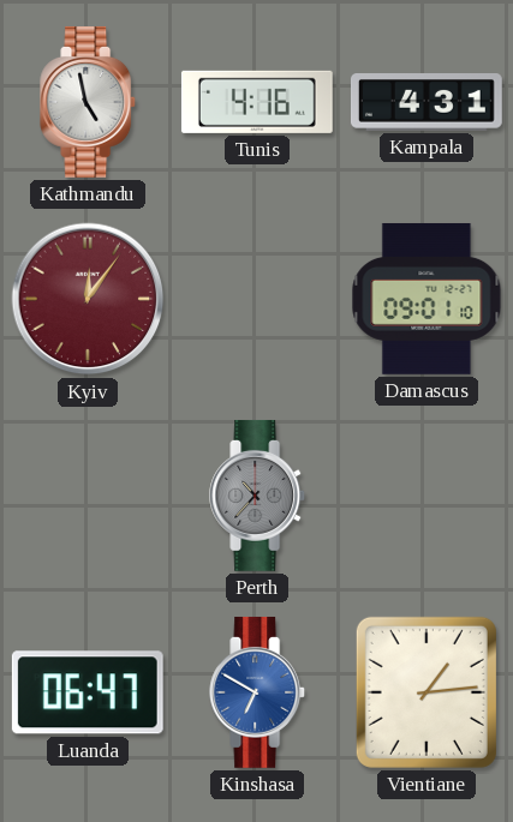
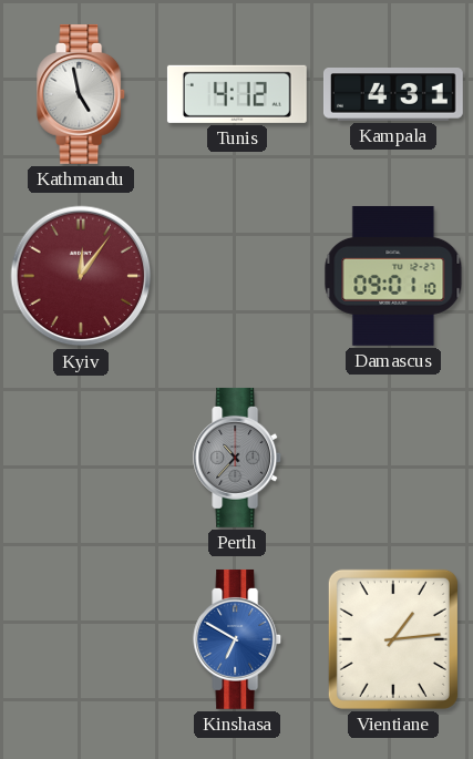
Tunis: 4:16 -> 4:12
Luanda: 06:47 -> none
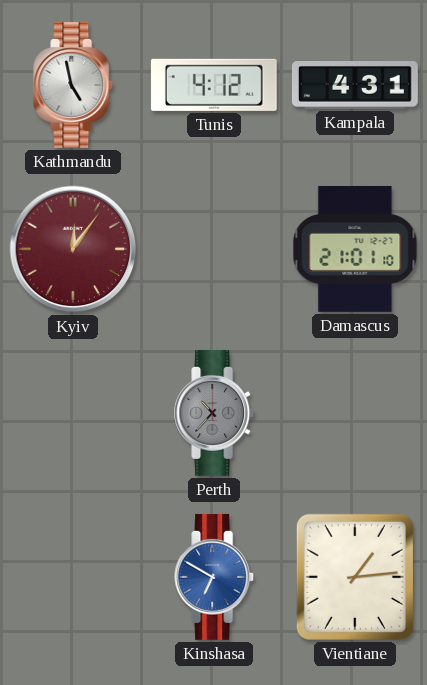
Damascus: 09:01 -> 21:01
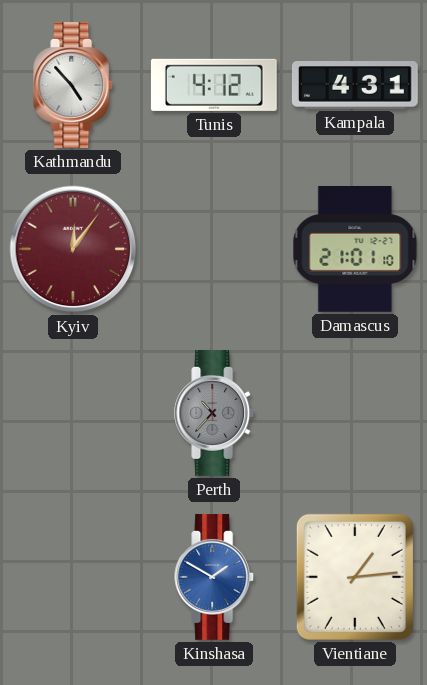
Kathmandu: 4:58 -> 4:53
Kinshasa: 6:50 -> 1:50
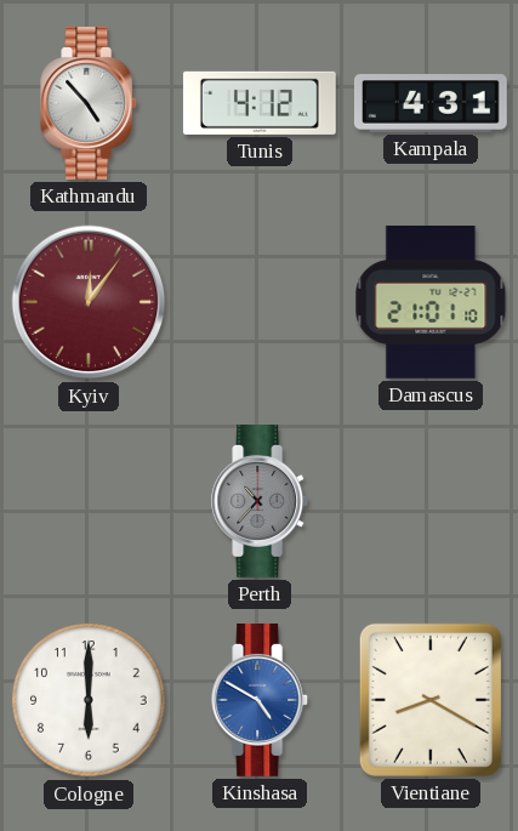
Cologne: none -> 6:00
Kinshasa: 1:50 -> 4:50
Vientiane: 1:14 -> 8:20
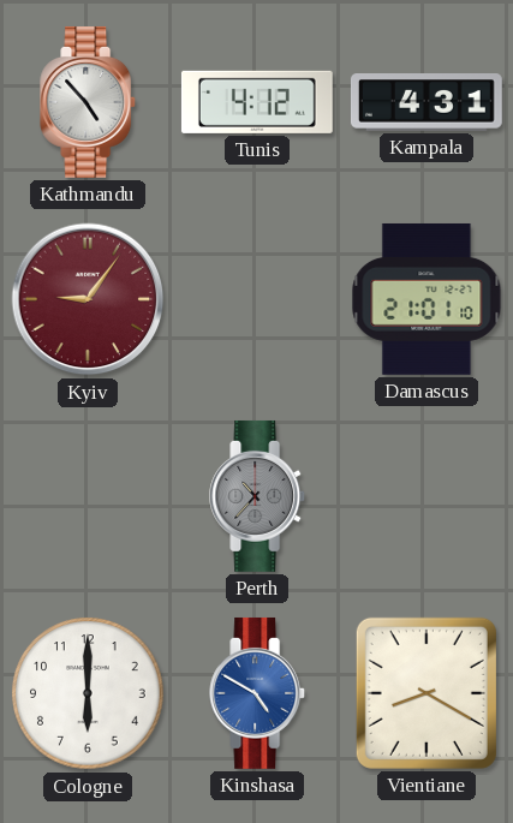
Kyiv: 12:06 -> 9:06
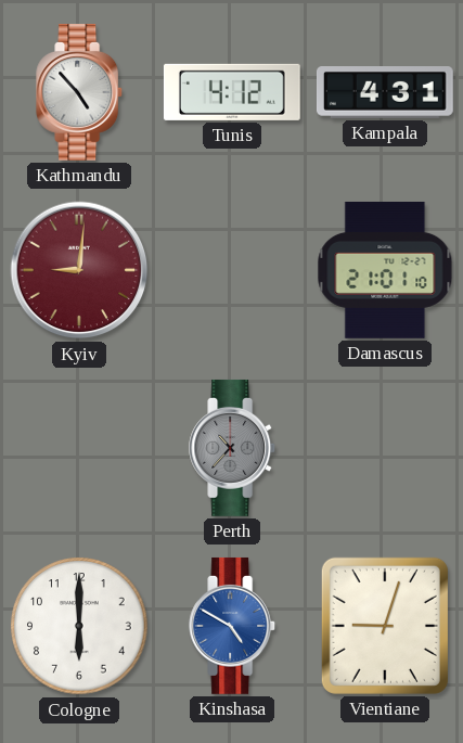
Kyiv: 9:06 -> 9:01
Vientiane: 8:20 -> 9:03
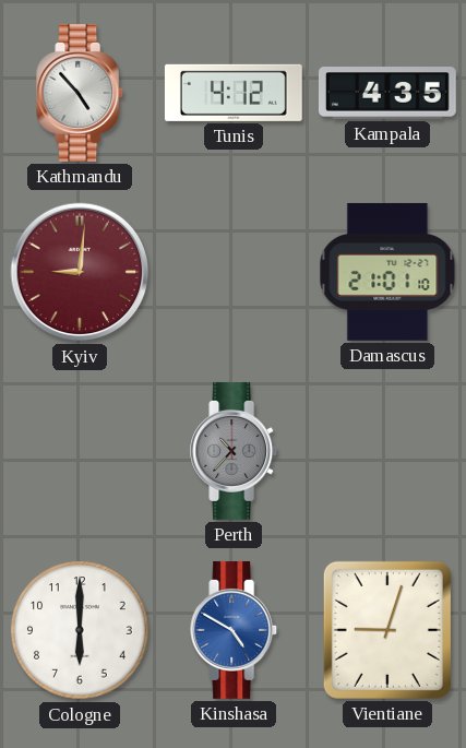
Kampala: 4:31 -> 4:35
